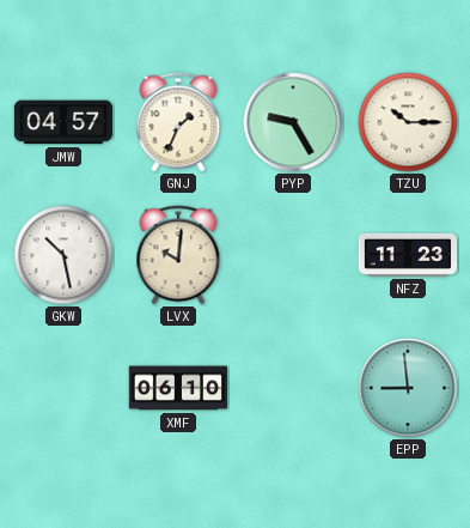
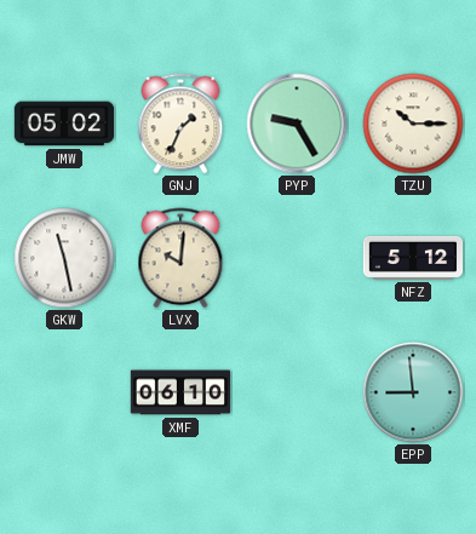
JMW: 04:57 -> 05:02
GKW: 10:28 -> 11:28
NFZ: 11:23 -> 5:12
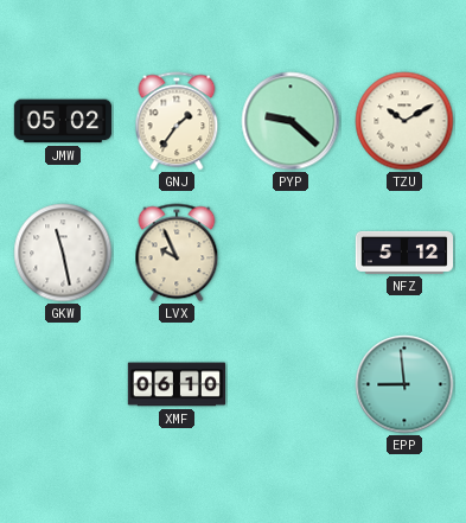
GNJ: 1:34 -> 1:36
PYP: 9:25 -> 9:22
TZU: 10:15 -> 10:10
LVX: 10:01 -> 9:56
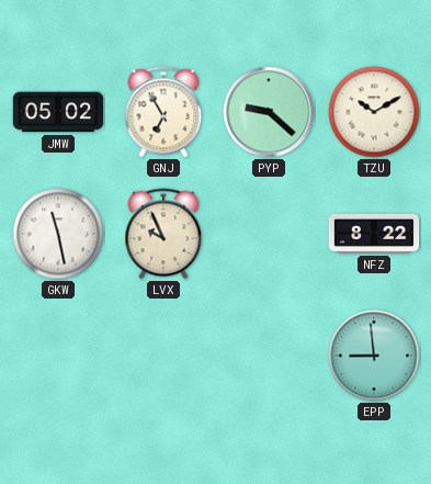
GNJ: 1:36 -> 6:55
NFZ: 5:12 -> 8:22
XMF: 06:10 -> none
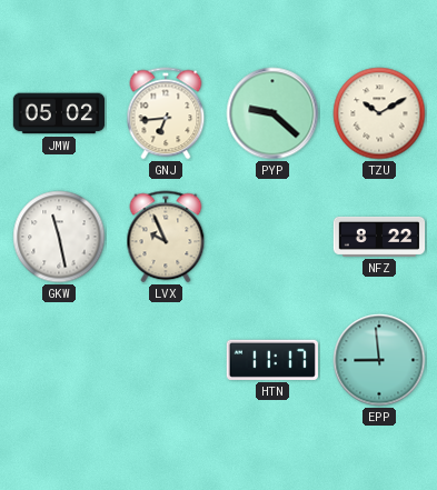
GNJ: 6:55 -> 6:44
HTN: none -> 11:17
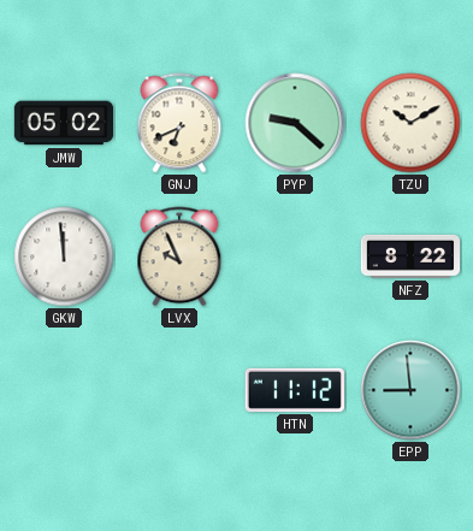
GNJ: 6:44 -> 6:41
GKW: 11:28 -> 11:59
HTN: 11:17 -> 11:12
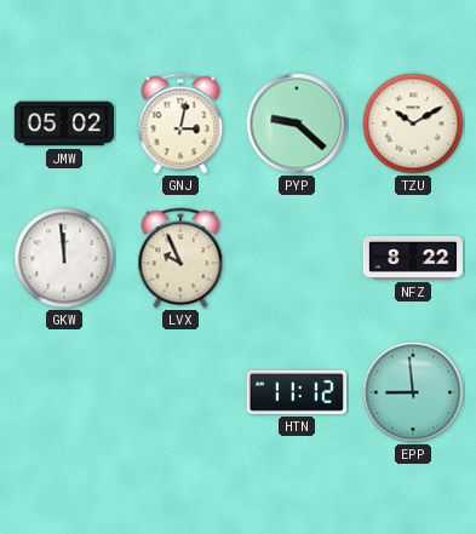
GNJ: 6:41 -> 3:02
